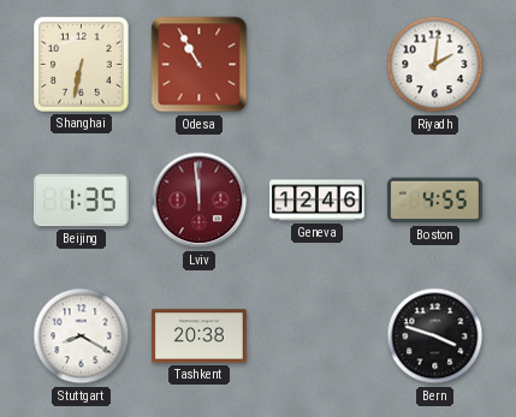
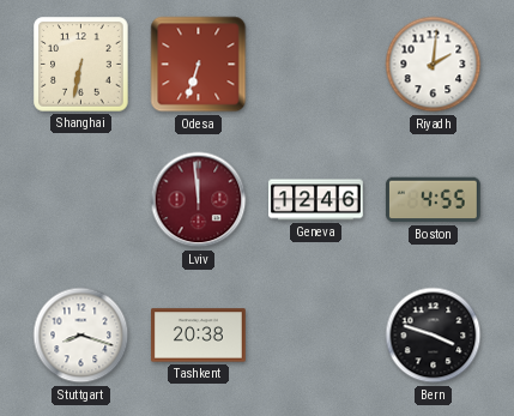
Odesa: 10:55 -> 6:33
Beijing: 1:35 -> none
Stuttgart: 8:20 -> 8:18
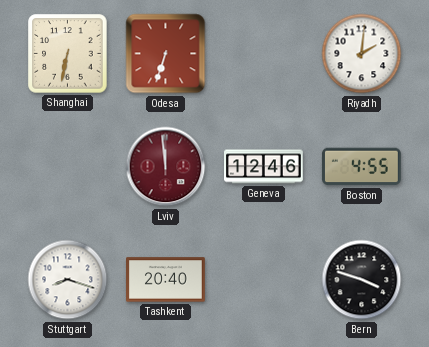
Tashkent: 20:38 -> 20:40
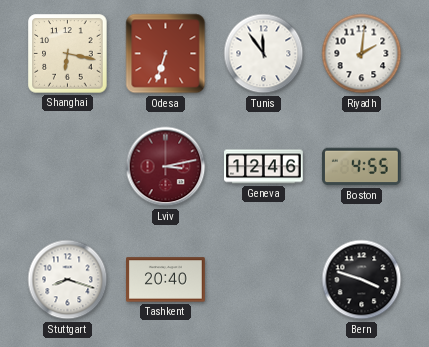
Shanghai: 6:32 -> 6:17
Tunis: none -> 11:54
Lviv: 11:59 -> 3:13
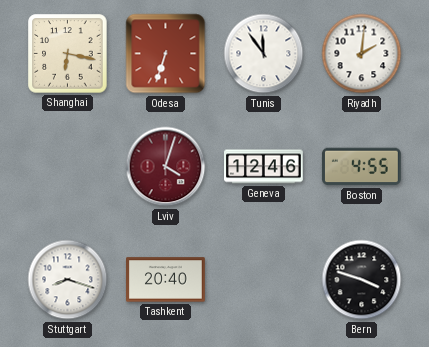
Lviv: 3:13 -> 4:03
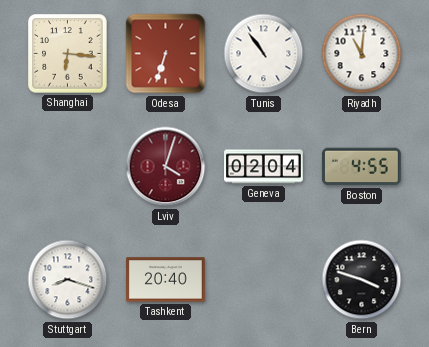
Shanghai: 6:17 -> 6:16
Tunis: 11:54 -> 10:54
Riyadh: 2:01 -> 11:01
Geneva: 12:46 -> 02:04
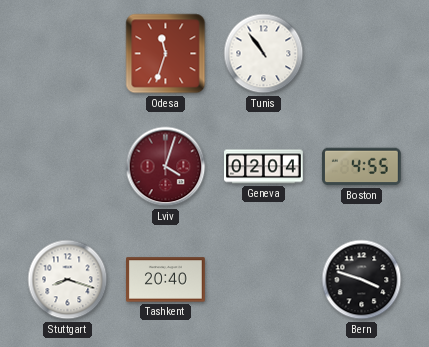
Shanghai: 6:16 -> none
Odesa: 6:33 -> 11:33
Riyadh: 11:01 -> none
